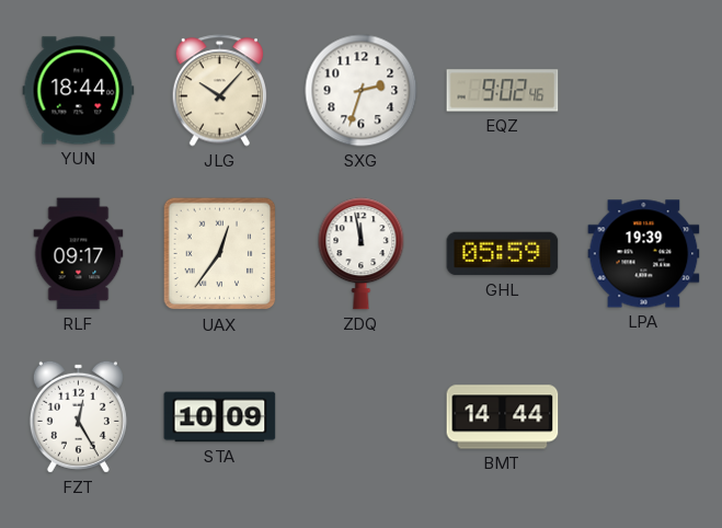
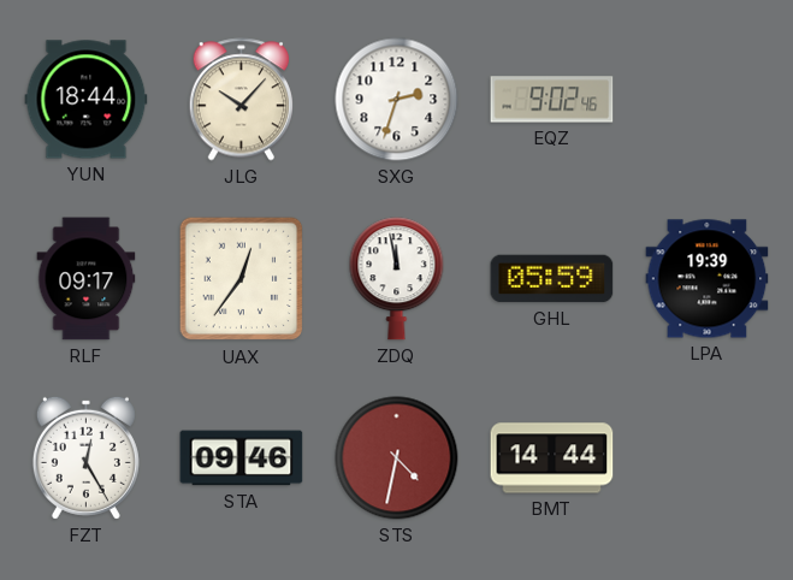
STA: 10:09 -> 09:46
STS: none -> 4:32
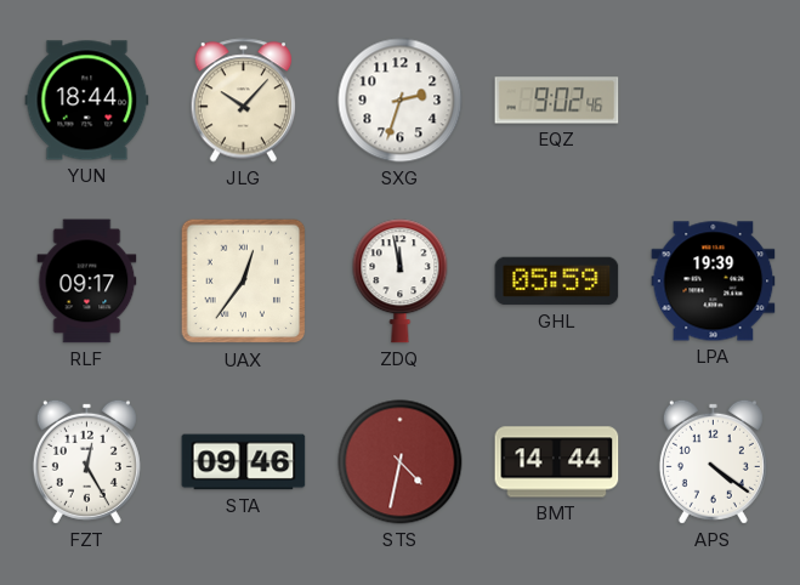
APS: none -> 4:21
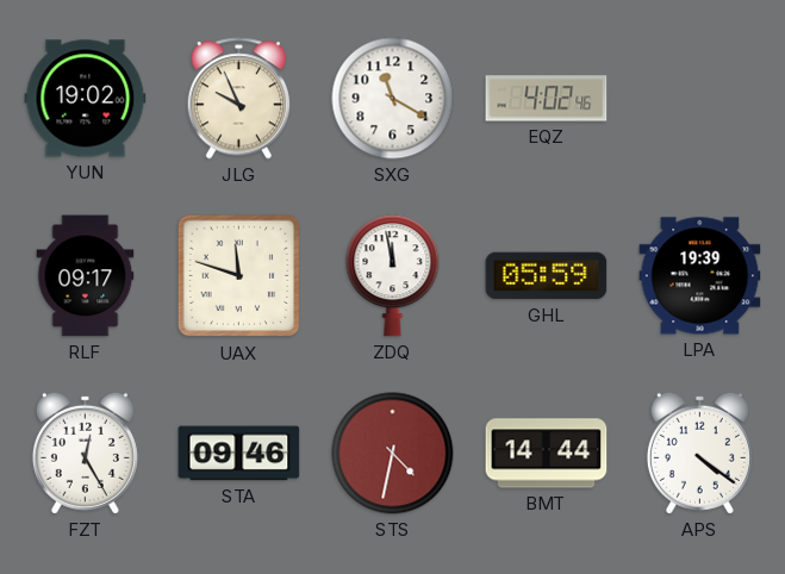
YUN: 18:44 -> 19:02
JLG: 10:07 -> 9:56
SXG: 2:33 -> 11:20
EQZ: 9:02 -> 4:02
UAX: 12:36 -> 11:48
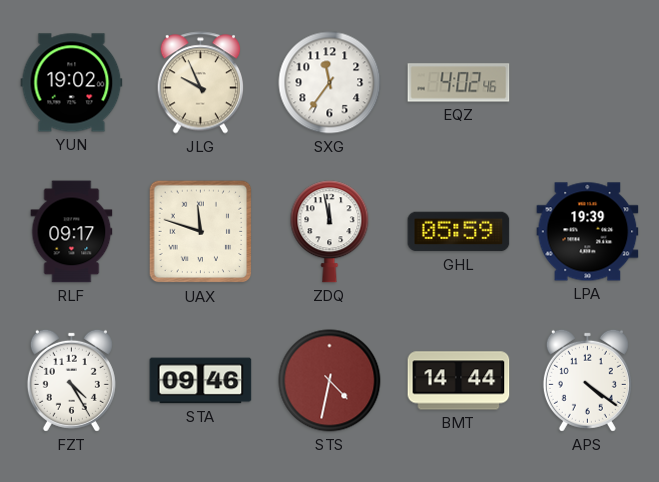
SXG: 11:20 -> 11:36
FZT: 12:25 -> 4:25
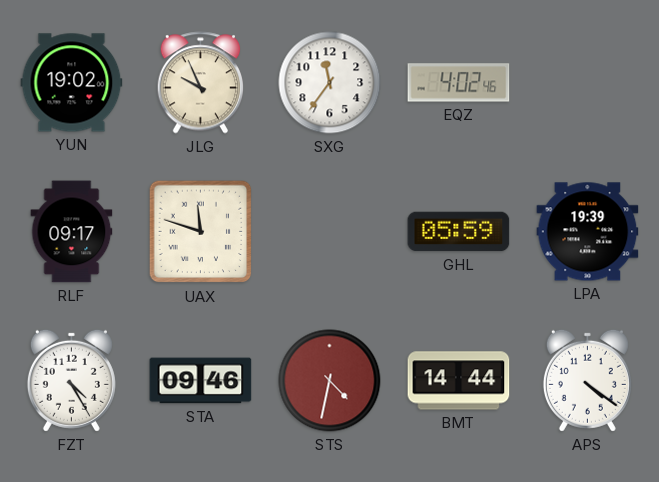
ZDQ: 11:58 -> none
